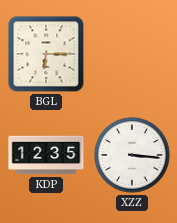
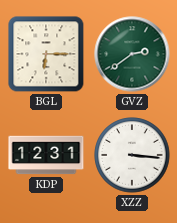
GVZ: none -> 2:39
KDP: 12:35 -> 12:31
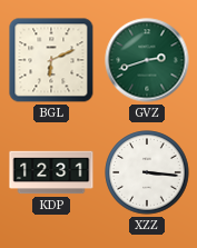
BGL: 6:15 -> 6:11
GVZ: 2:39 -> 2:42
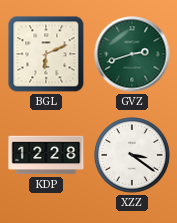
KDP: 12:31 -> 12:28
XZZ: 3:16 -> 3:21
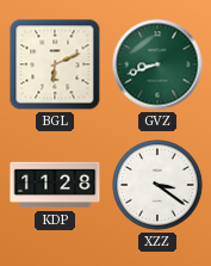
GVZ: 2:42 -> 8:42
KDP: 12:28 -> 11:28
